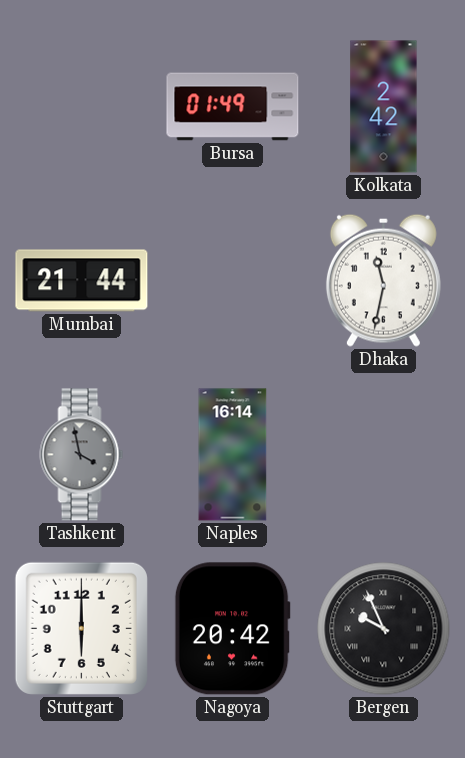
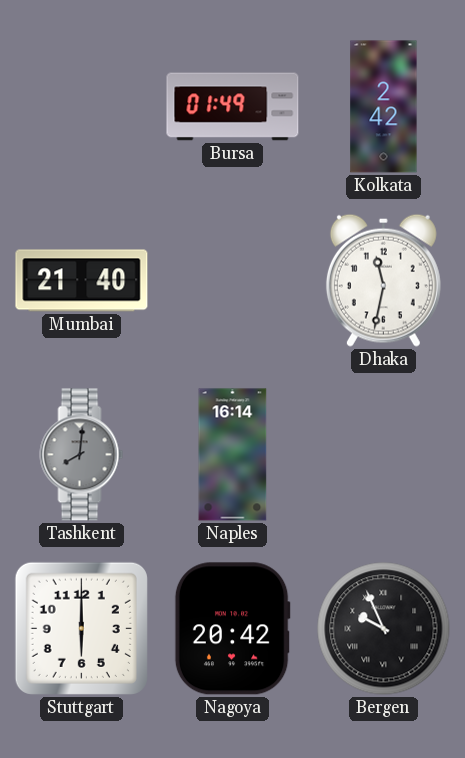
Mumbai: 21:44 -> 21:40
Tashkent: 3:58 -> 8:01
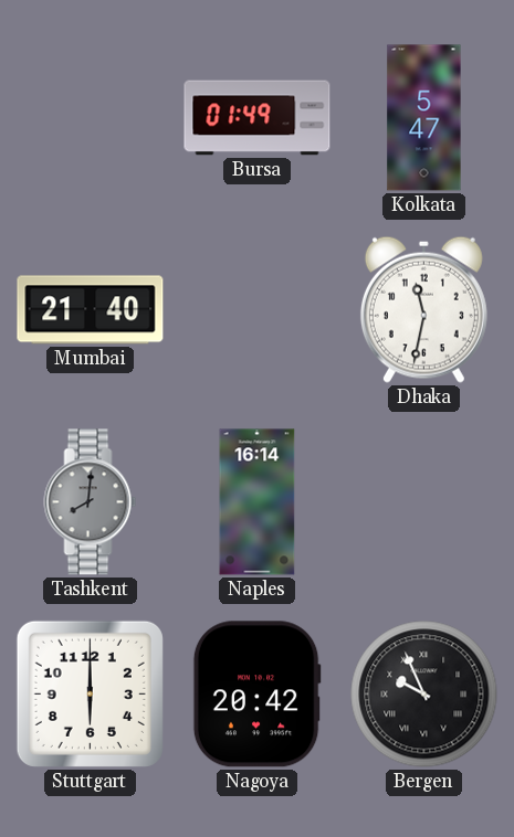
Kolkata: 2:42 -> 5:47
